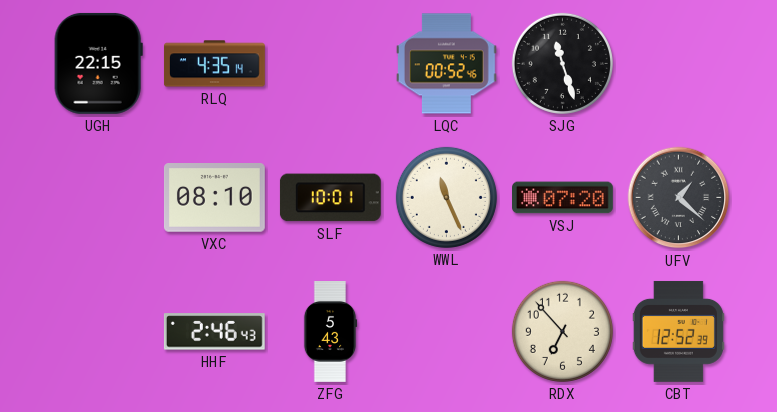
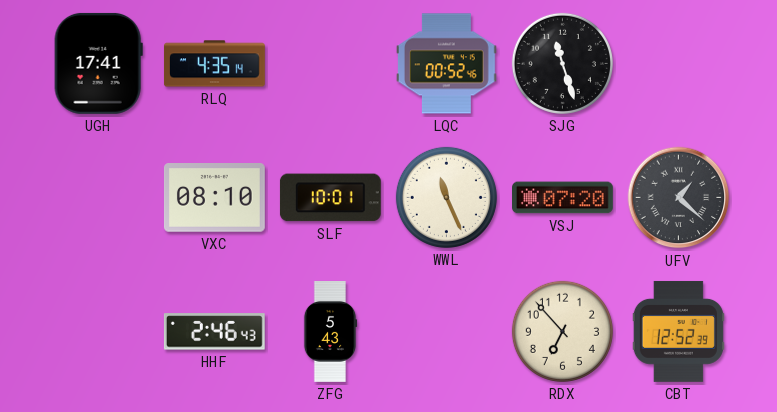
UGH: 22:15 -> 17:41
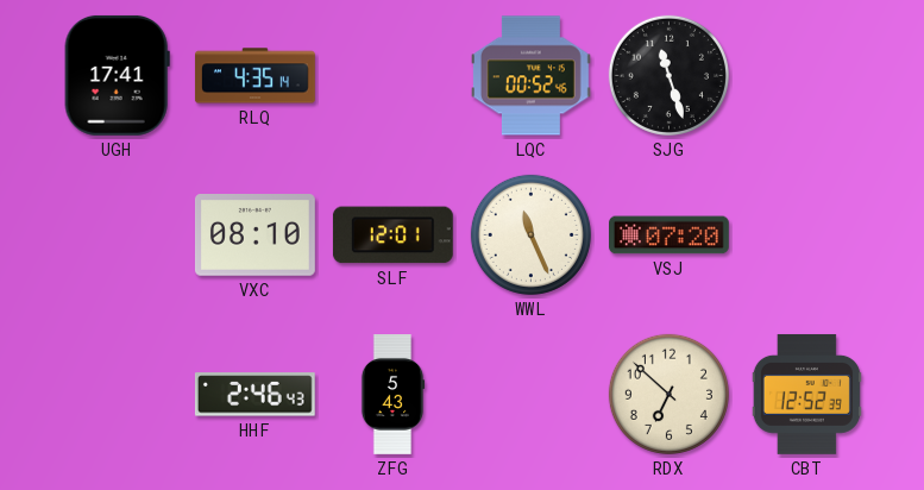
SLF: 10:01 -> 12:01
UFV: 1:22 -> none
RDX: 6:53 -> 6:52
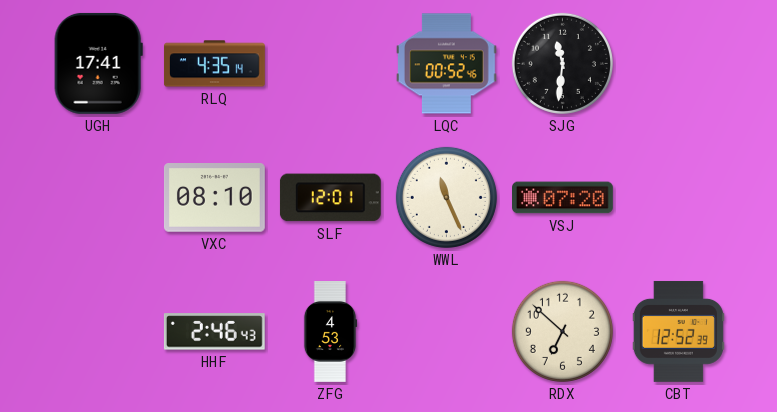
SJG: 11:27 -> 11:31
ZFG: 5:43 -> 4:53
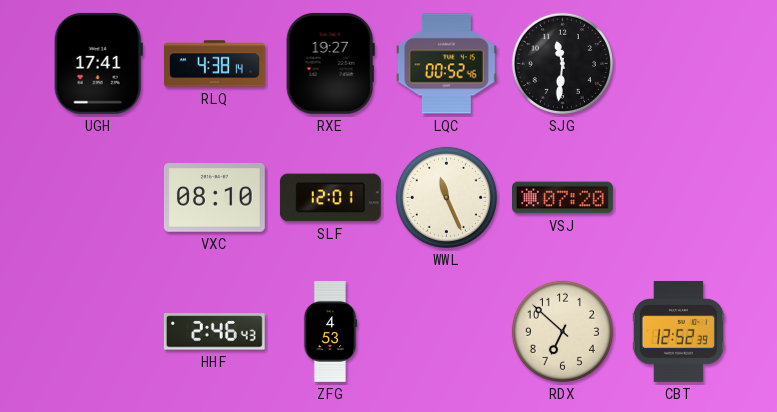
RLQ: 4:35 -> 4:38
RXE: none -> 19:27
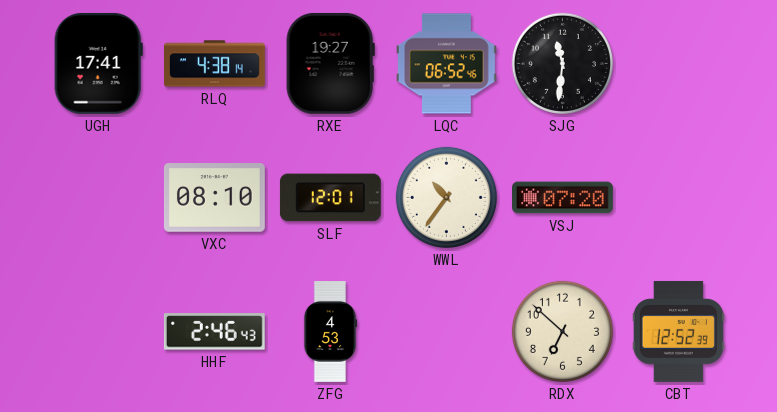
LQC: 00:52 -> 06:52
WWL: 11:26 -> 10:36
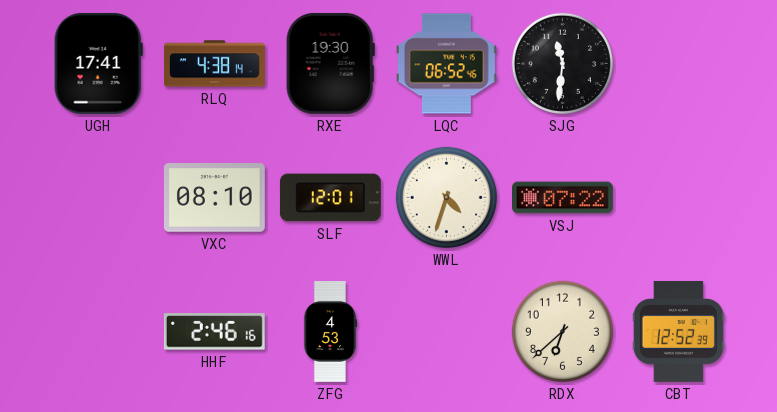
RXE: 19:27 -> 19:30
WWL: 10:36 -> 4:33
VSJ: 07:20 -> 07:22
HHF: 2:46:43 -> 2:46:16
RDX: 6:52 -> 6:38
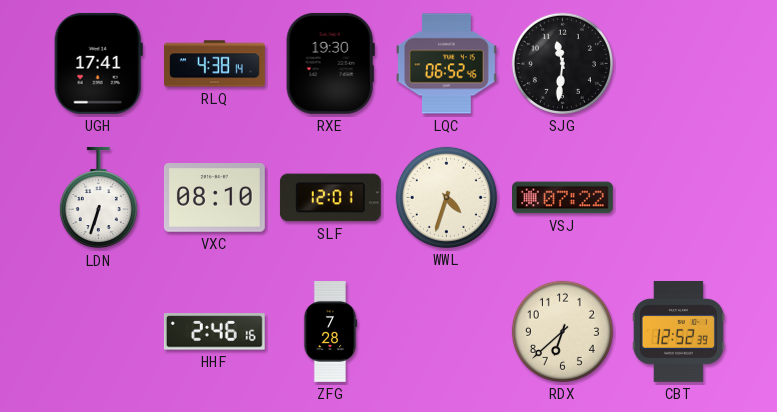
LDN: none -> 6:33
ZFG: 4:53 -> 7:28
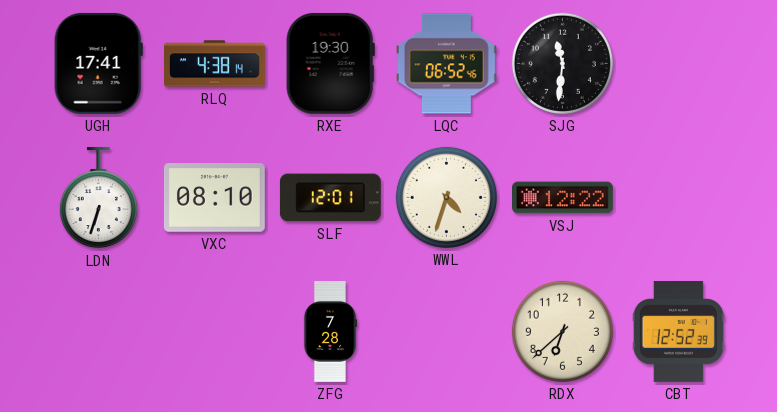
VSJ: 07:22 -> 12:22
HHF: 2:46 -> none
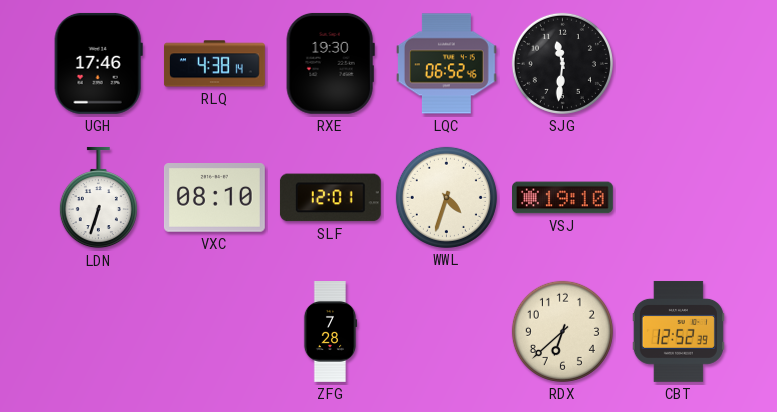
UGH: 17:41 -> 17:46
VSJ: 12:22 -> 19:10
